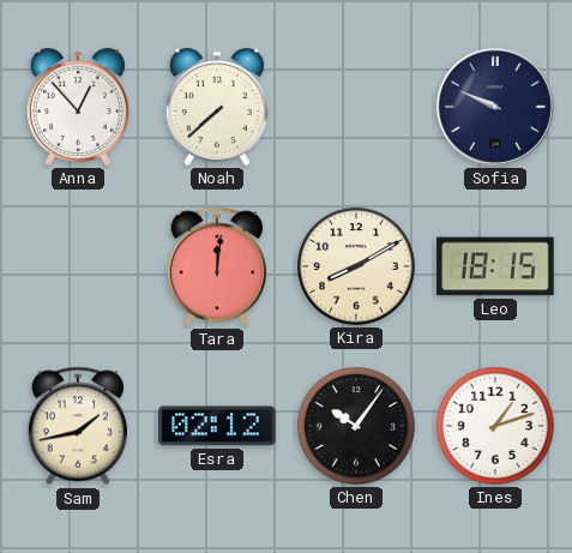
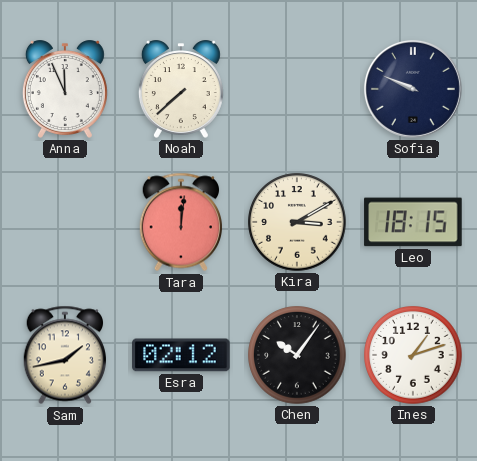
Anna: 12:53 -> 11:56
Kira: 8:10 -> 3:10
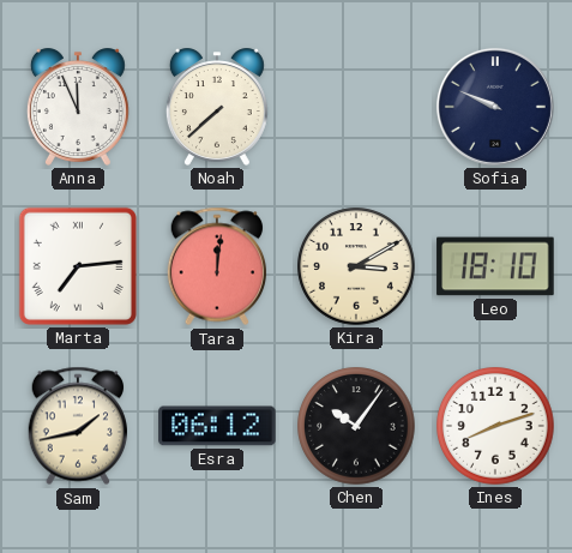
Marta: none -> 7:14
Leo: 18:15 -> 18:10
Esra: 02:12 -> 06:12
Ines: 1:12 -> 8:12
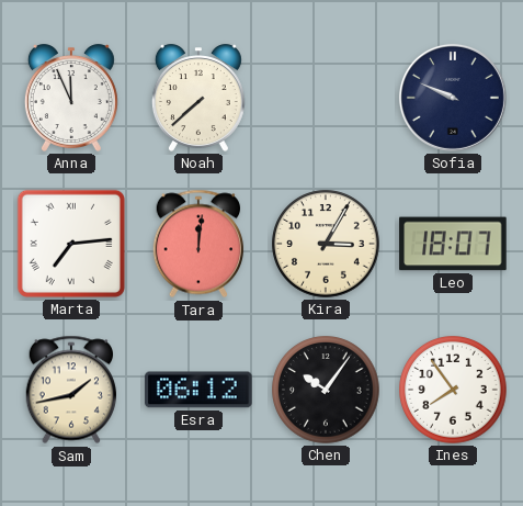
Kira: 3:10 -> 3:05
Leo: 18:10 -> 18:07
Ines: 8:12 -> 7:54
